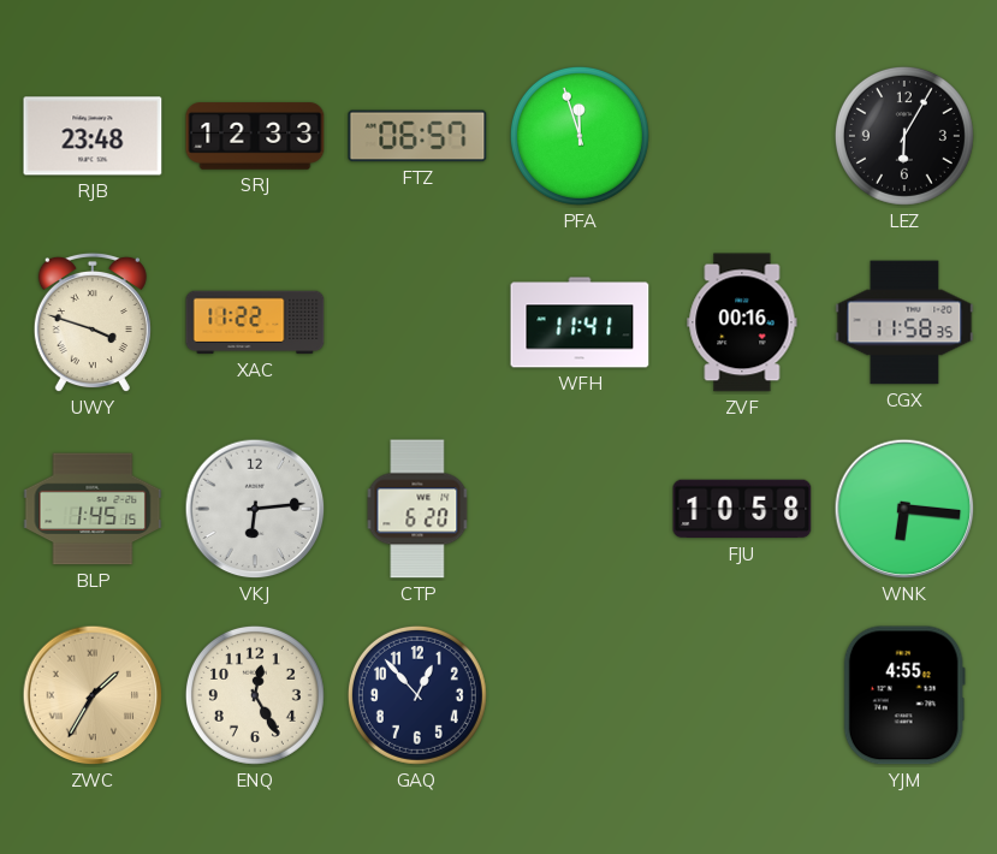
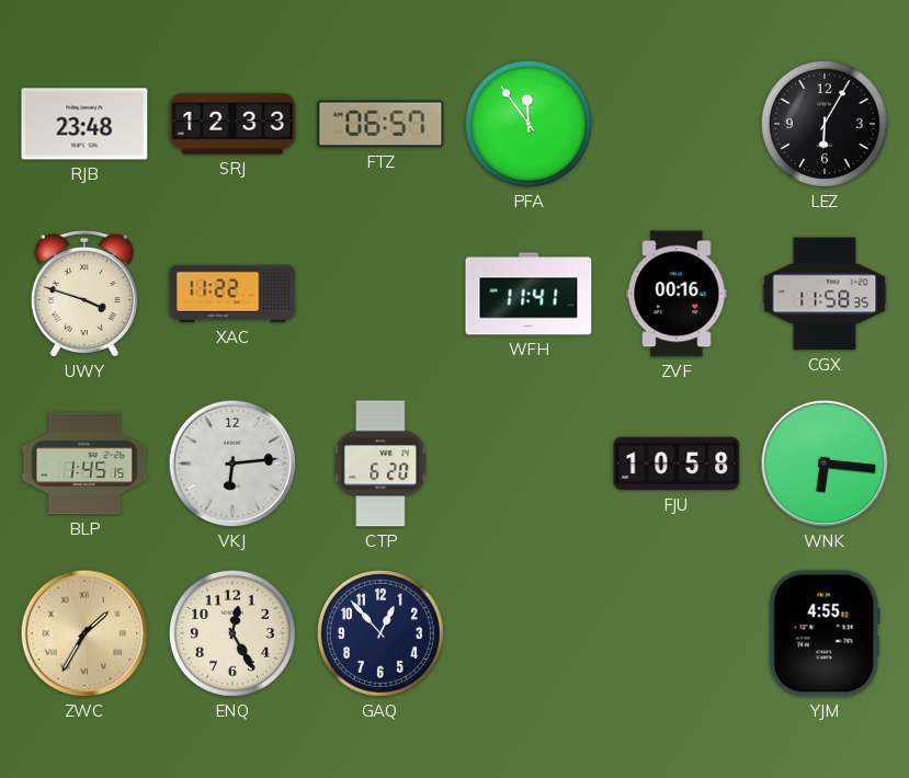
PFA: 11:57 -> 11:54
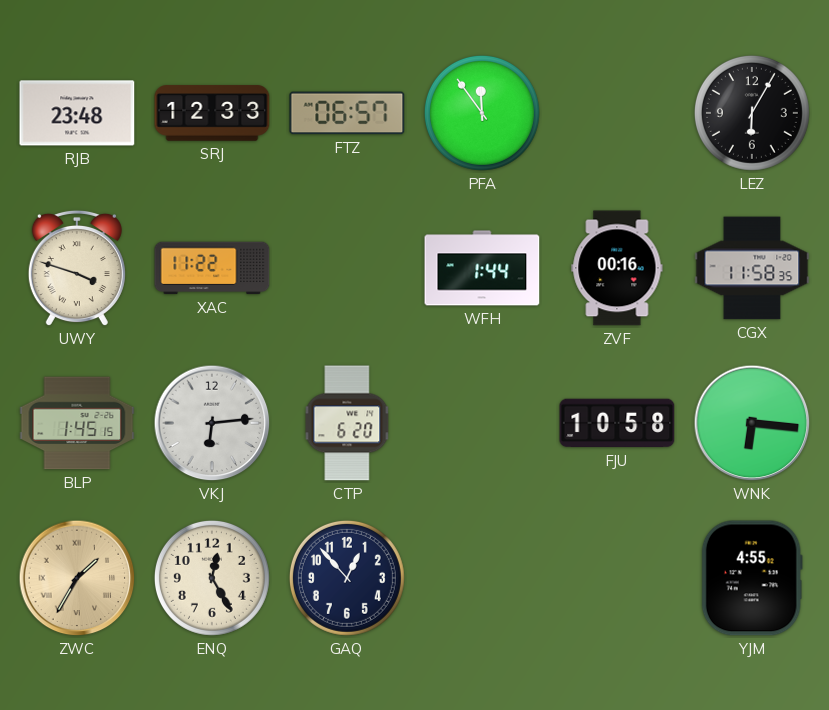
WFH: 11:41 -> 1:44
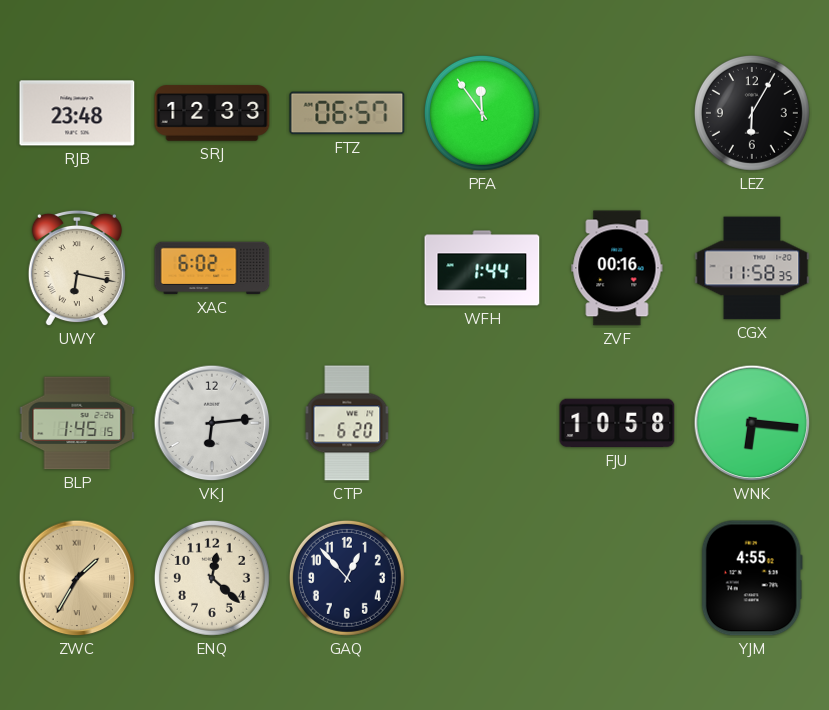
UWY: 3:48 -> 6:17
XAC: 11:22 -> 6:02
ENQ: 12:25 -> 12:22
